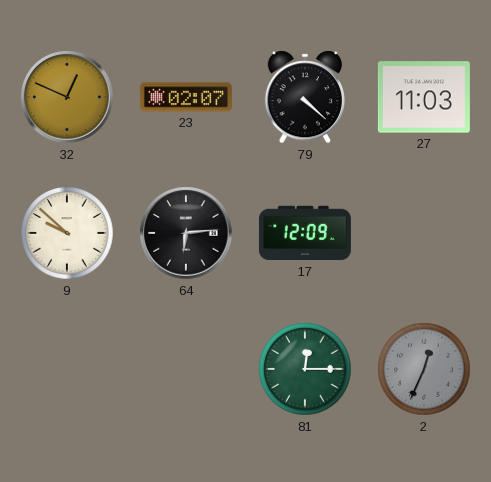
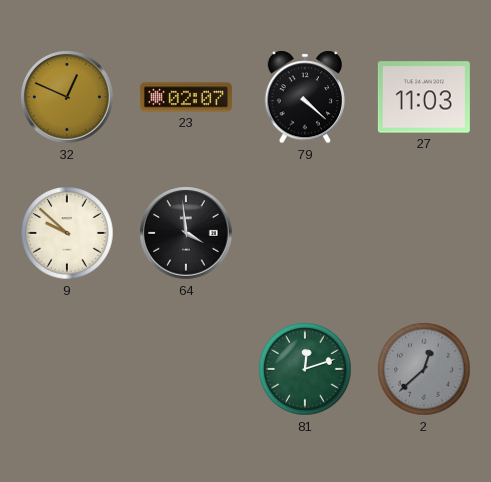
64: 6:14 -> 3:59
17: 12:09 -> none
81: 12:15 -> 12:12
2: 12:34 -> 12:38
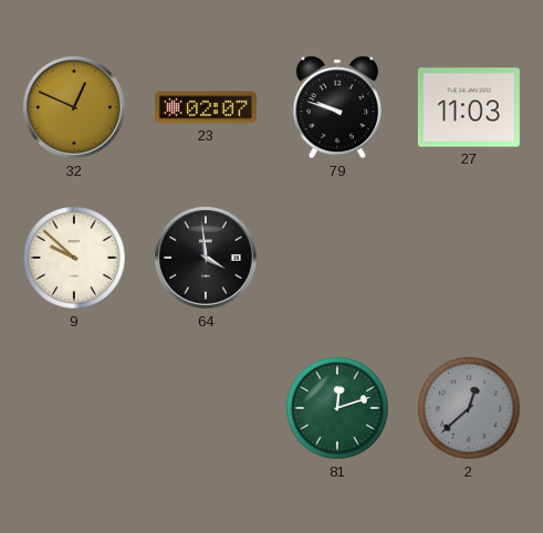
79: 4:22 -> 9:48
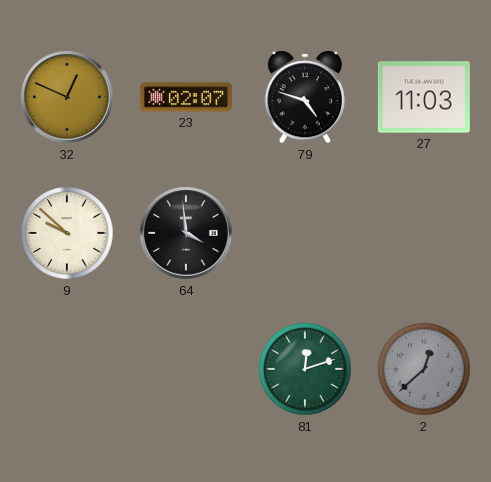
79: 9:48 -> 4:48
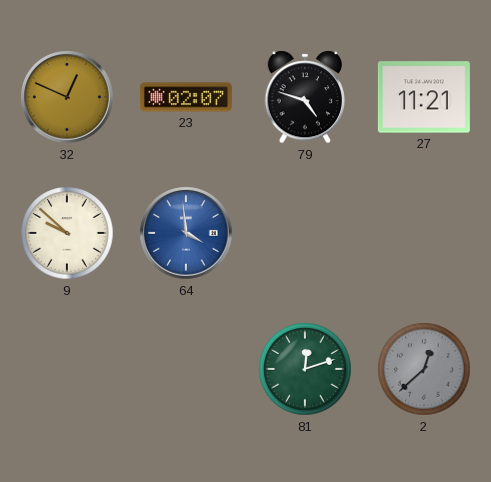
27: 11:03 -> 11:21
64 dial: black -> blue
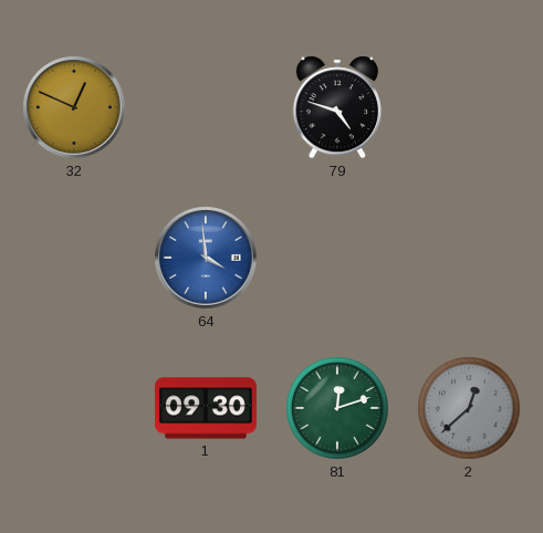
23: 02:07 -> none
27: 11:21 -> none
9: 9:52 -> none
1: none -> 09:30
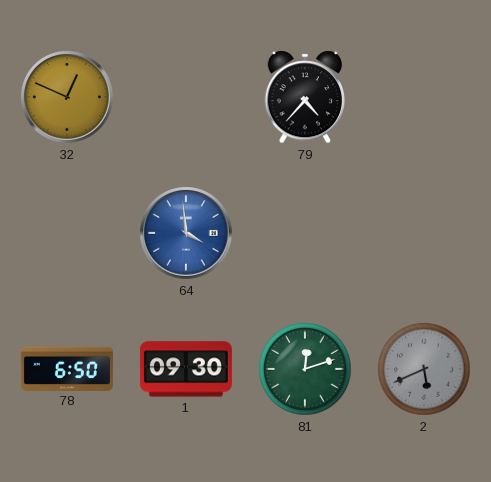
79: 4:48 -> 4:37
78: none -> 6:50
2: 12:38 -> 5:41
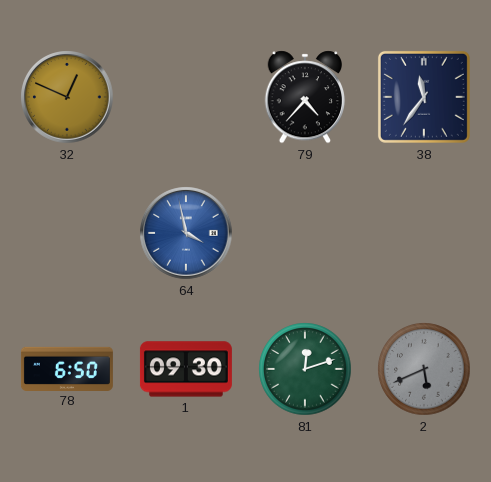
38: none -> 11:36
64: 3:59 -> 3:58
